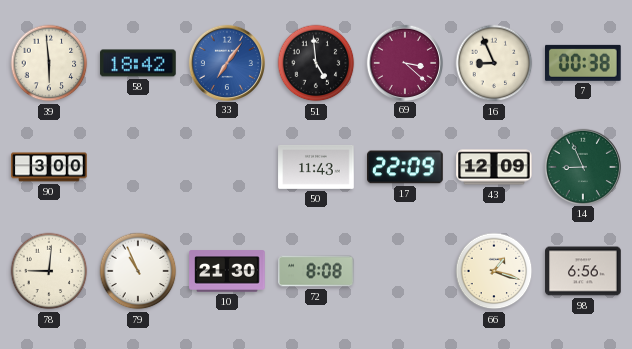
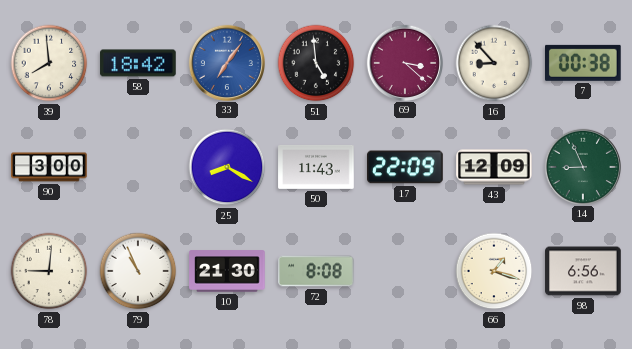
39: 5:59 -> 7:59
16: 8:56 -> 8:53
25: none -> 8:20
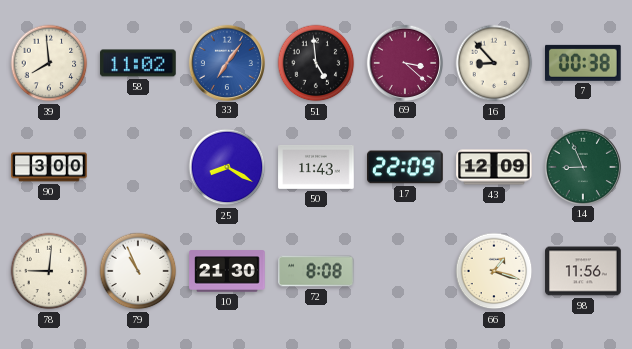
58: 18:42 -> 11:02
98: 6:56 -> 11:56
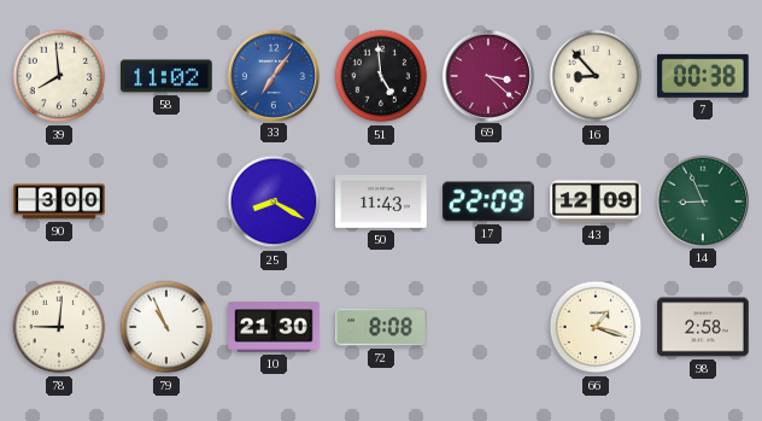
98: 11:56 -> 2:58
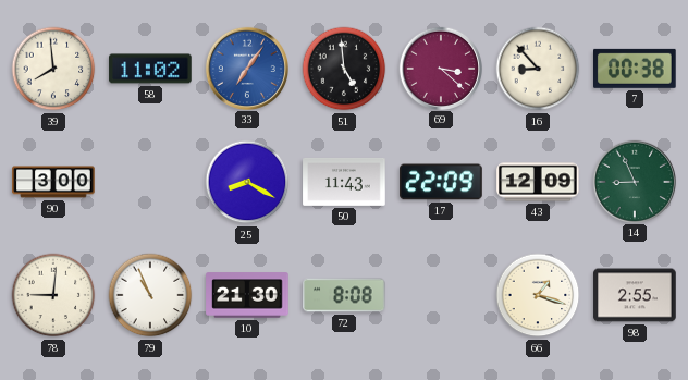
98: 2:58 -> 2:55
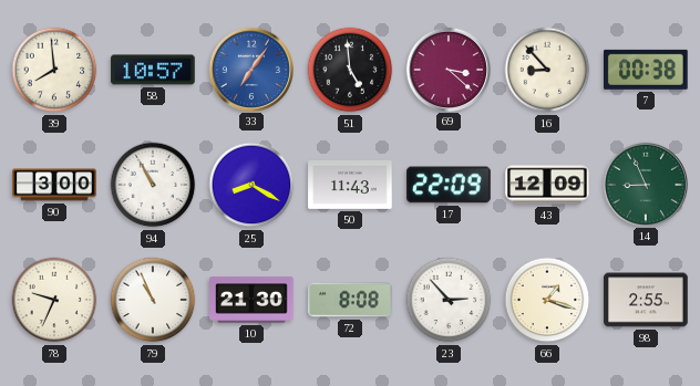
58: 11:02 -> 10:57
94: none -> 10:55
78: 9:01 -> 9:34
23: none -> 2:53
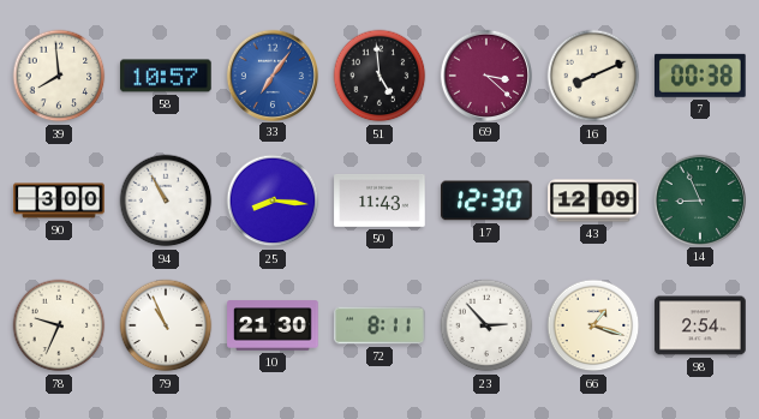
16: 8:53 -> 8:11
25: 8:20 -> 8:16
17: 22:09 -> 12:30
72: 8:08 -> 8:11
98: 2:55 -> 2:54
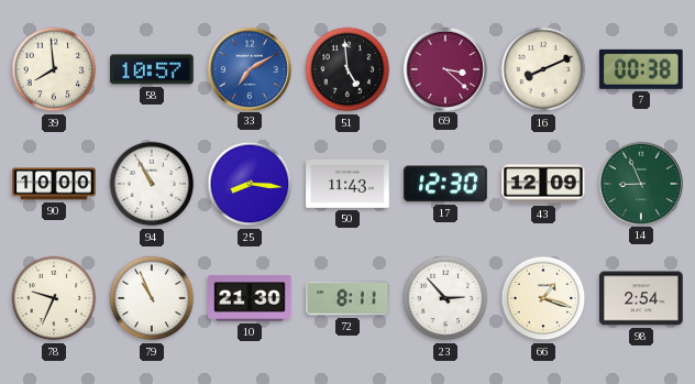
33: 7:06 -> 7:10
90: 3:00 -> 10:00
